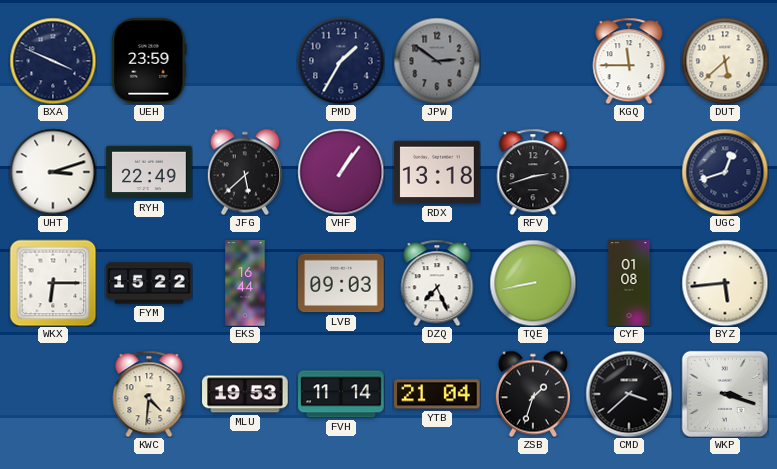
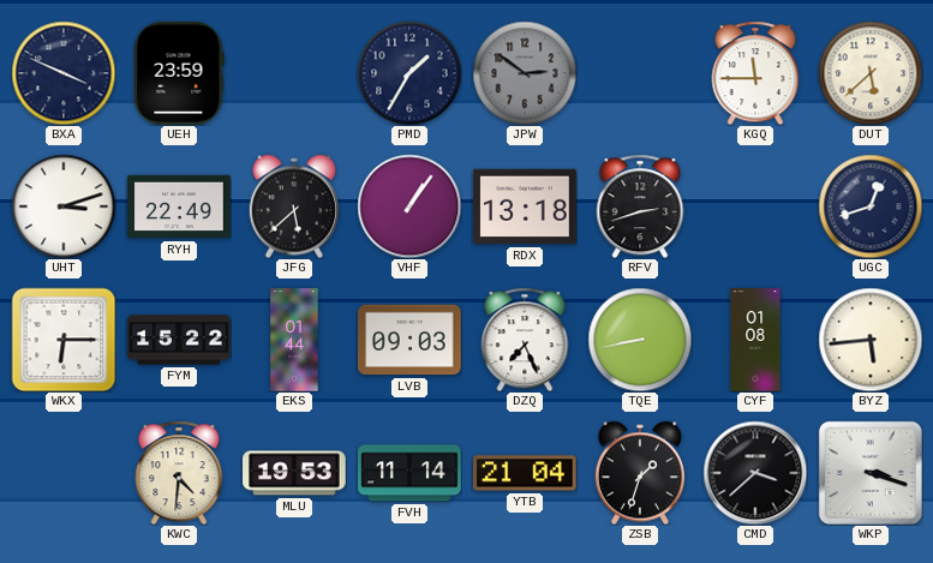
EKS: 16:44 -> 01:44
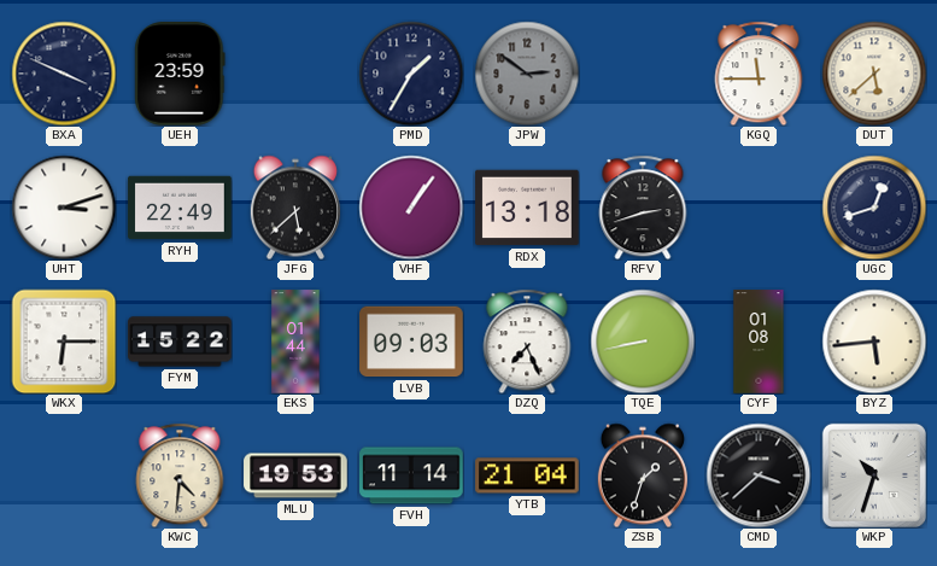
WKP: 3:18 -> 10:33
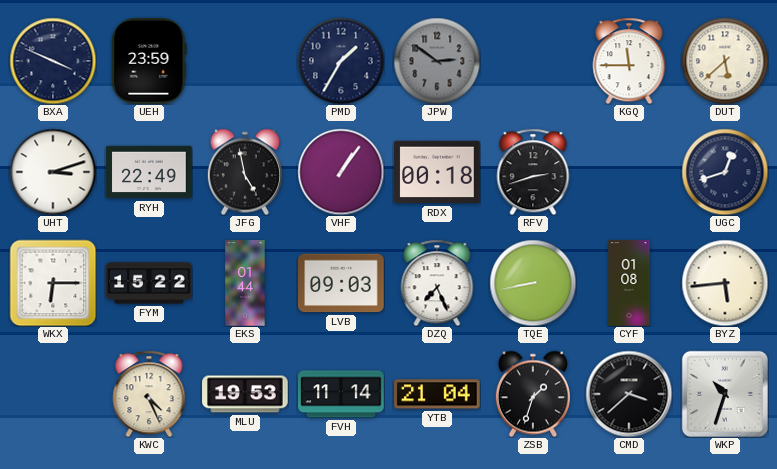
JFG: 5:38 -> 4:58
RDX: 13:18 -> 00:18
KWC: 4:31 -> 4:26
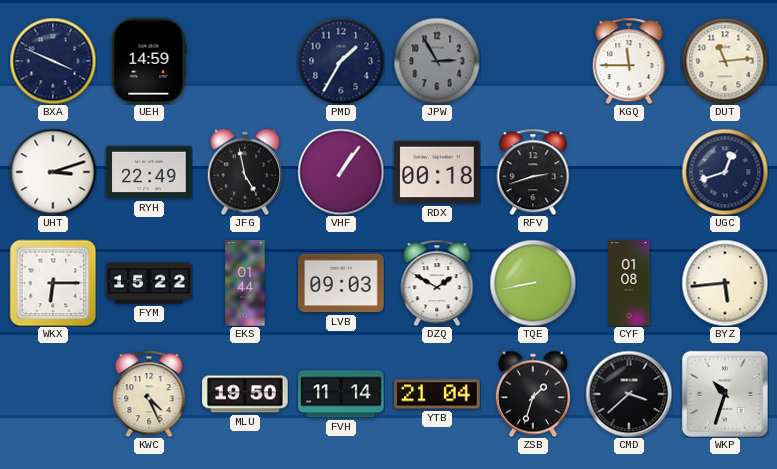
UEH: 23:59 -> 14:59
JPW: 2:51 -> 2:55
DUT: 5:38 -> 11:14
DZQ: 7:26 -> 1:50
MLU: 19:53 -> 19:50
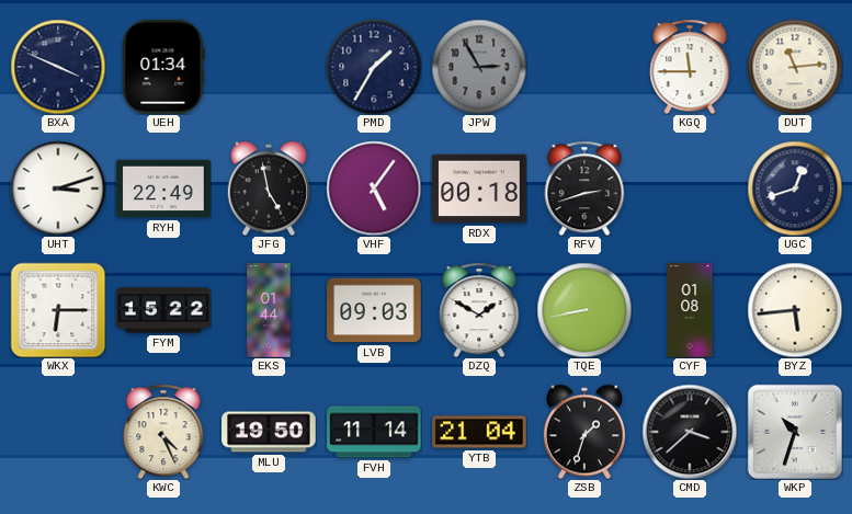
UEH: 14:59 -> 01:34
VHF: 1:06 -> 5:06
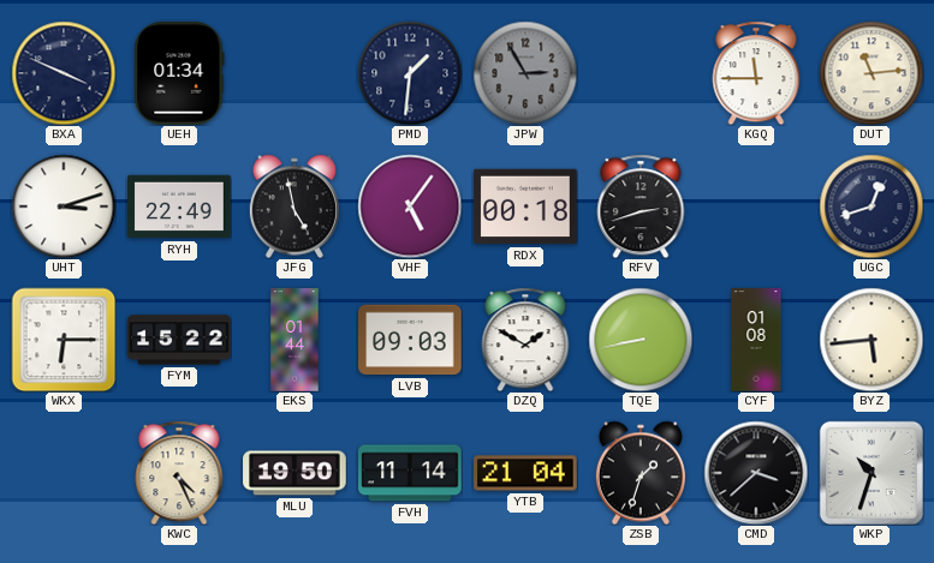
PMD: 1:35 -> 1:31
